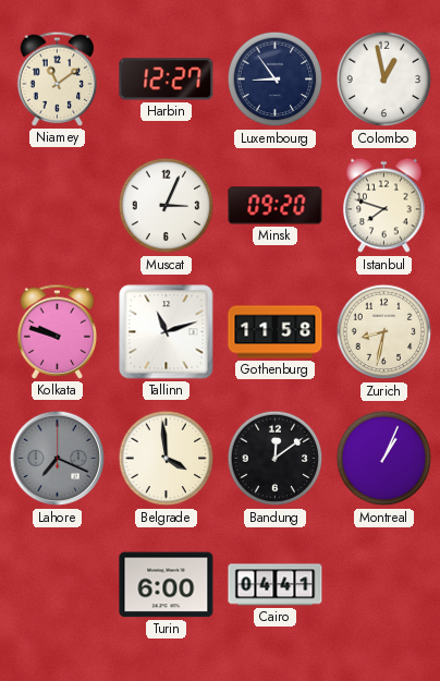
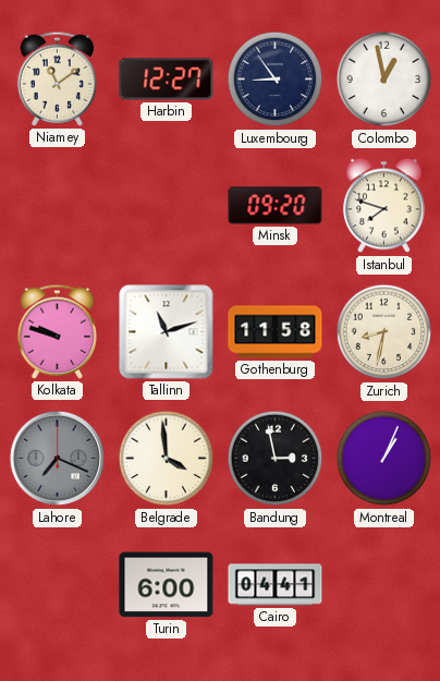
Muscat: 3:04 -> none
Bandung: 12:09 -> 2:58
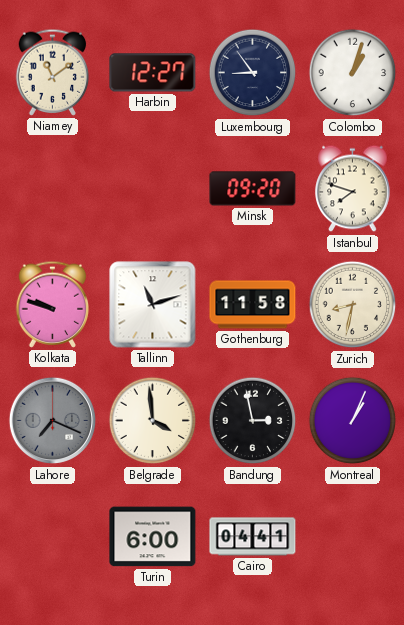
Colombo: 12:58 -> 1:03
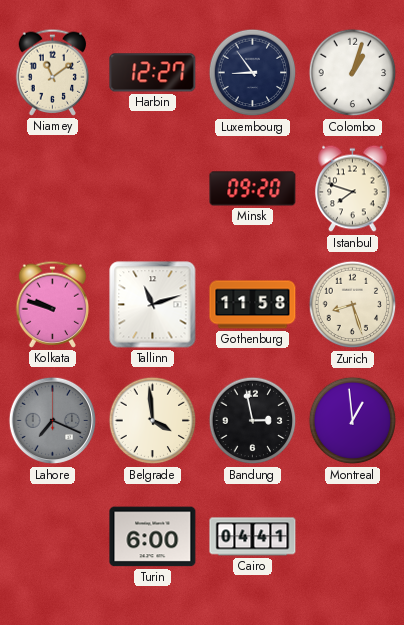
Zurich: 8:32 -> 8:27
Montreal: 1:04 -> 12:59
